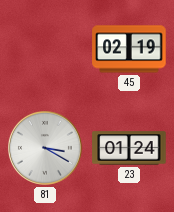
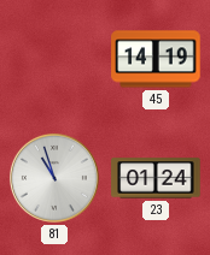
45: 02:19 -> 14:19
81: 3:20 -> 10:57
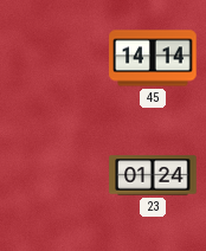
45: 14:19 -> 14:14
81: 10:57 -> none
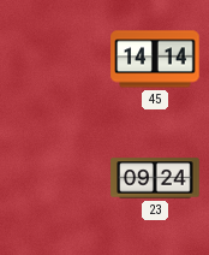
23: 01:24 -> 09:24
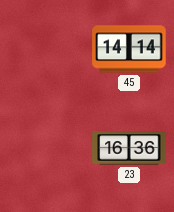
23: 09:24 -> 16:36
